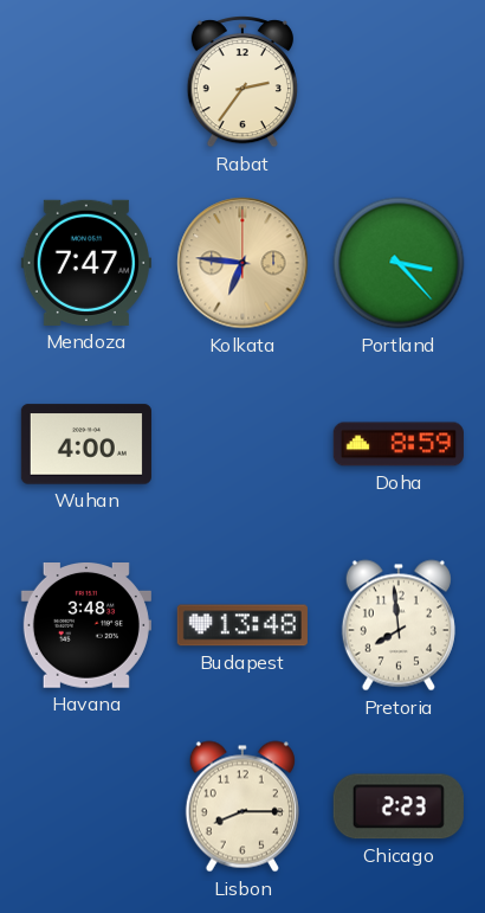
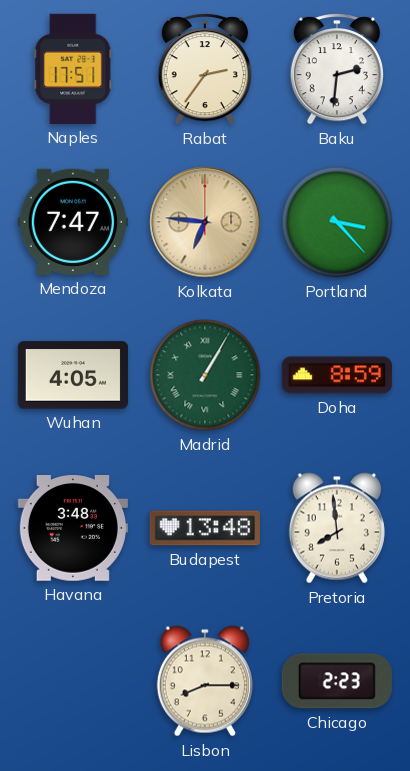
Naples: none -> 17:51
Baku: none -> 2:31
Wuhan: 4:00 -> 4:05
Madrid: none -> 1:05
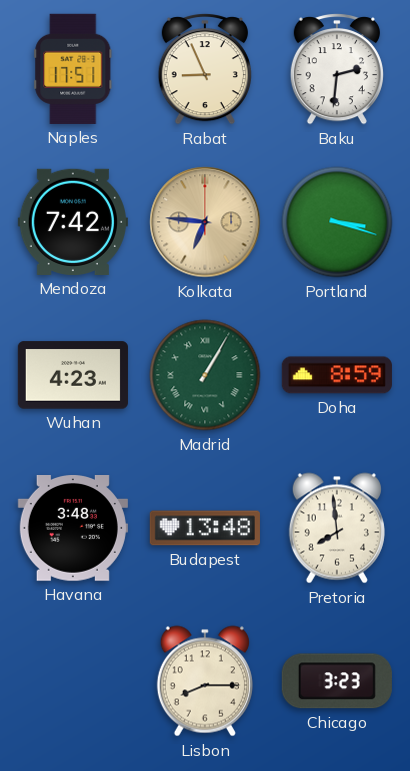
Rabat: 2:36 -> 8:56
Mendoza: 7:47 -> 7:42
Portland: 3:23 -> 3:18
Wuhan: 4:05 -> 4:23
Chicago: 2:23 -> 3:23
